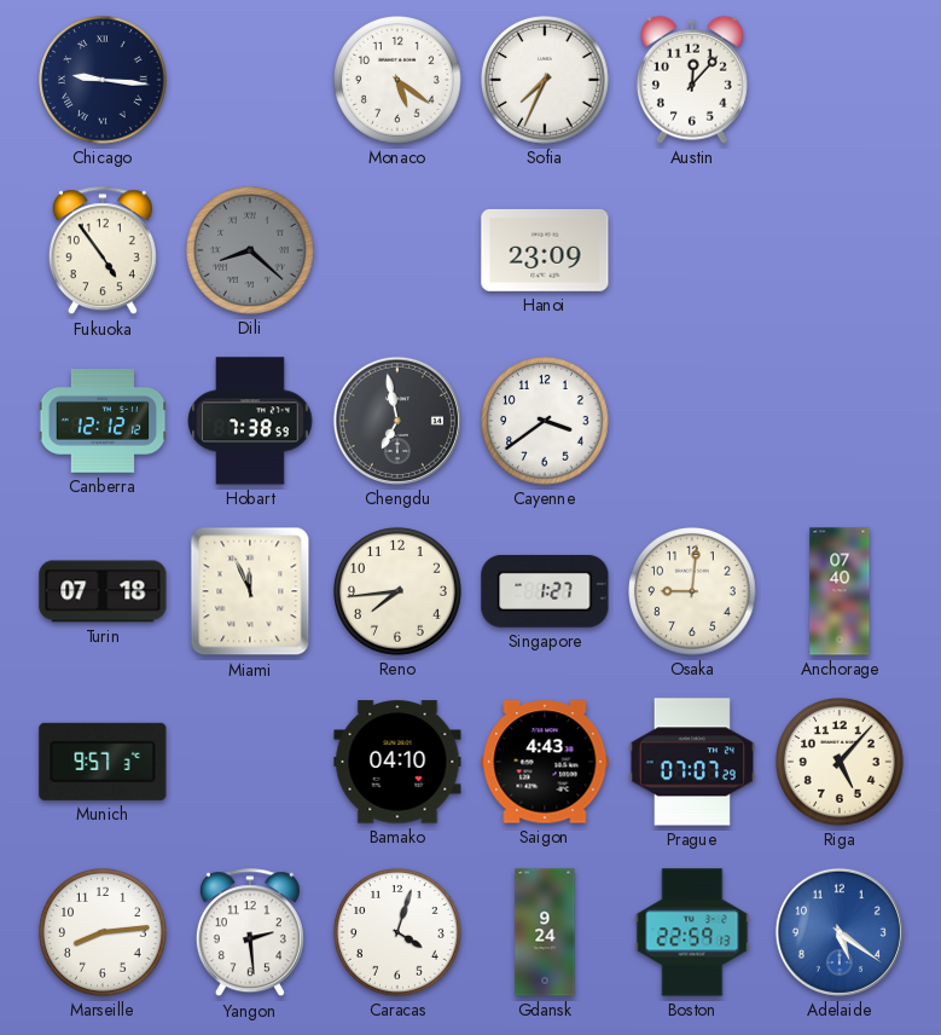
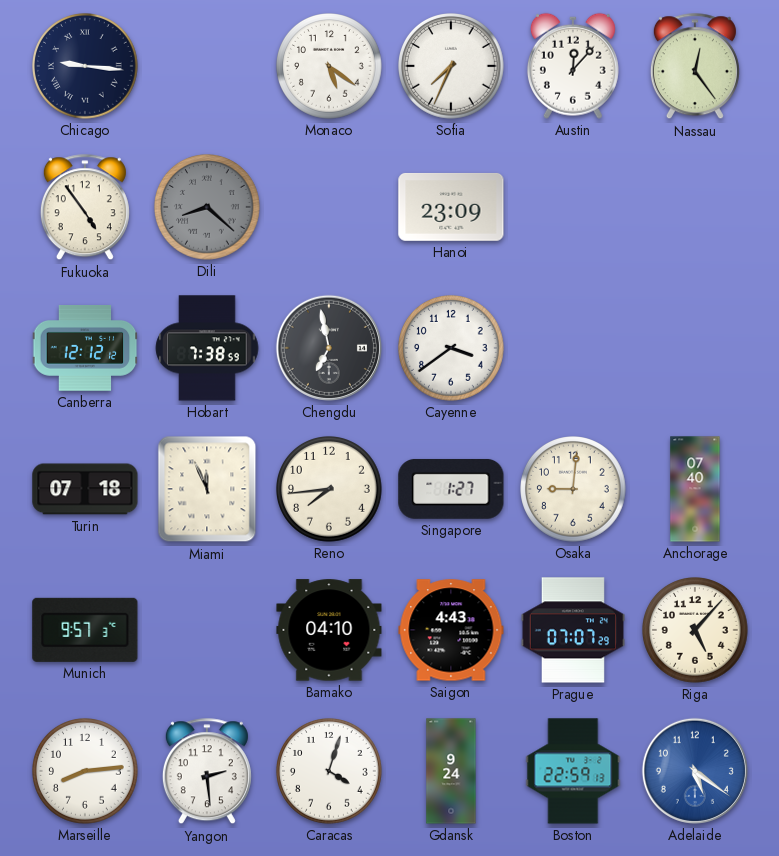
Nassau: none -> 12:24
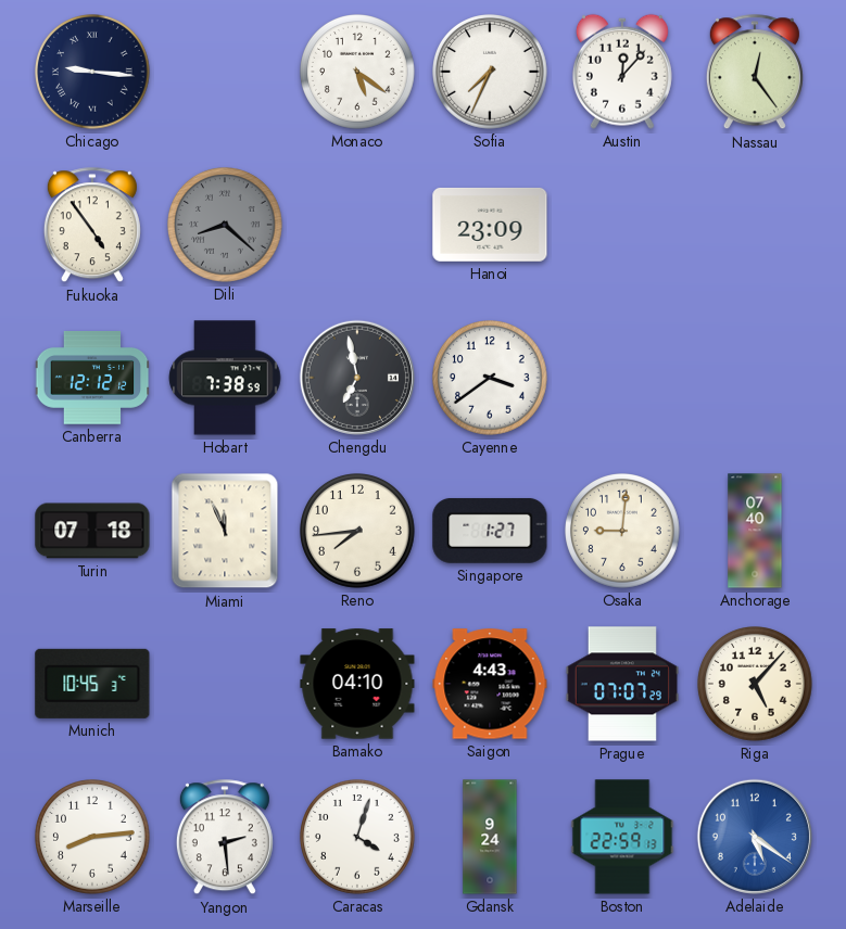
Munich: 9:57 -> 10:45
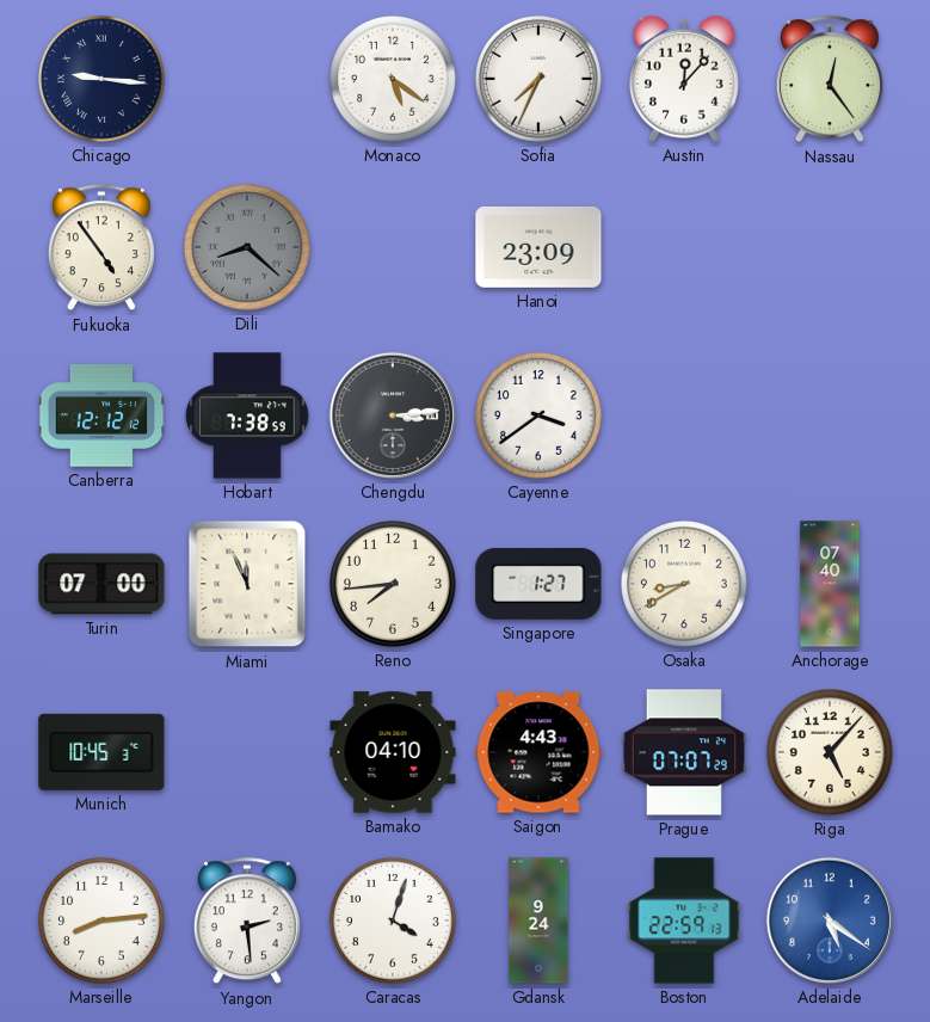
Chengdu: 6:58 -> 3:14
Turin: 07:18 -> 07:00
Osaka: 9:01 -> 8:40
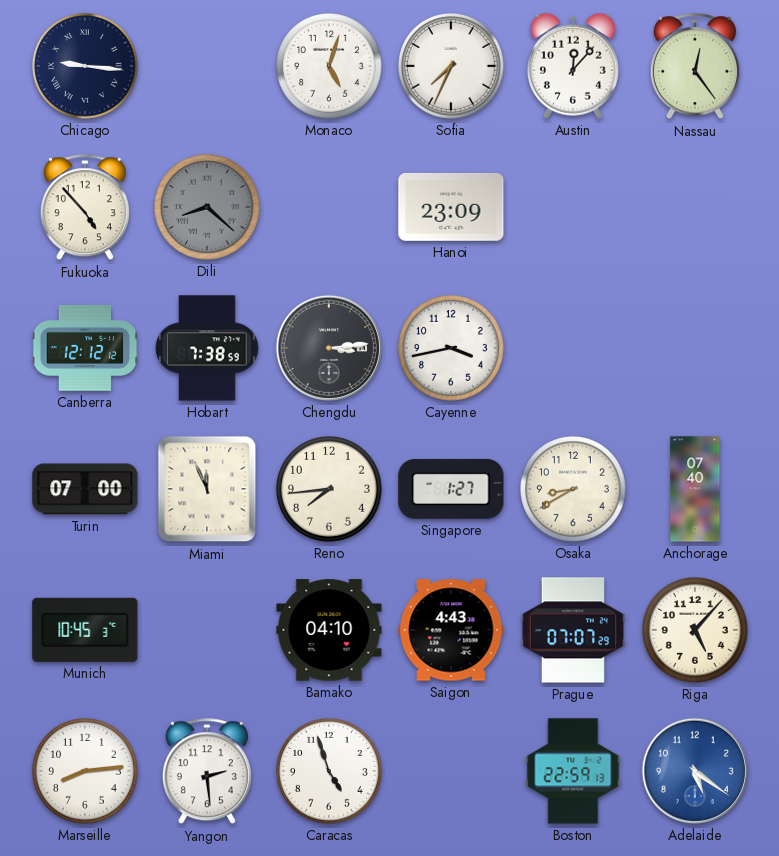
Monaco: 5:21 -> 5:03
Fukuoka: 4:54 -> 4:53
Cayenne: 3:39 -> 3:43
Caracas: 4:03 -> 4:57
Gdansk: 9:24 -> none
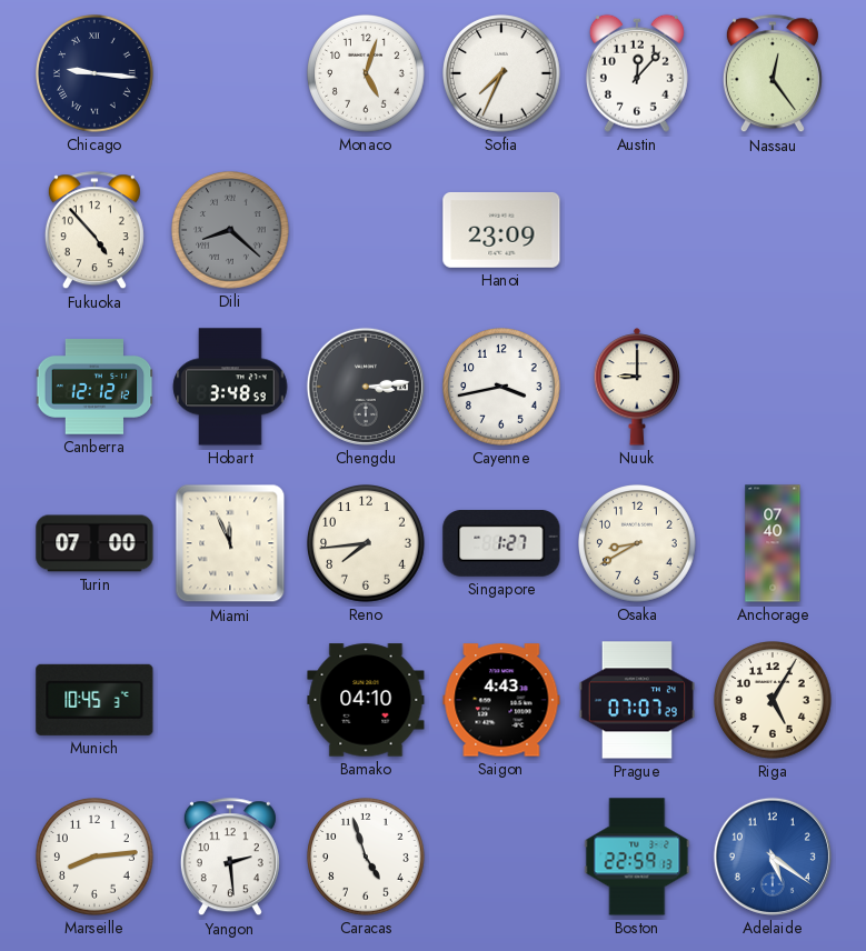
Hobart: 7:38 -> 3:48
Nuuk: none -> 9:00
Riga: 5:07 -> 5:05
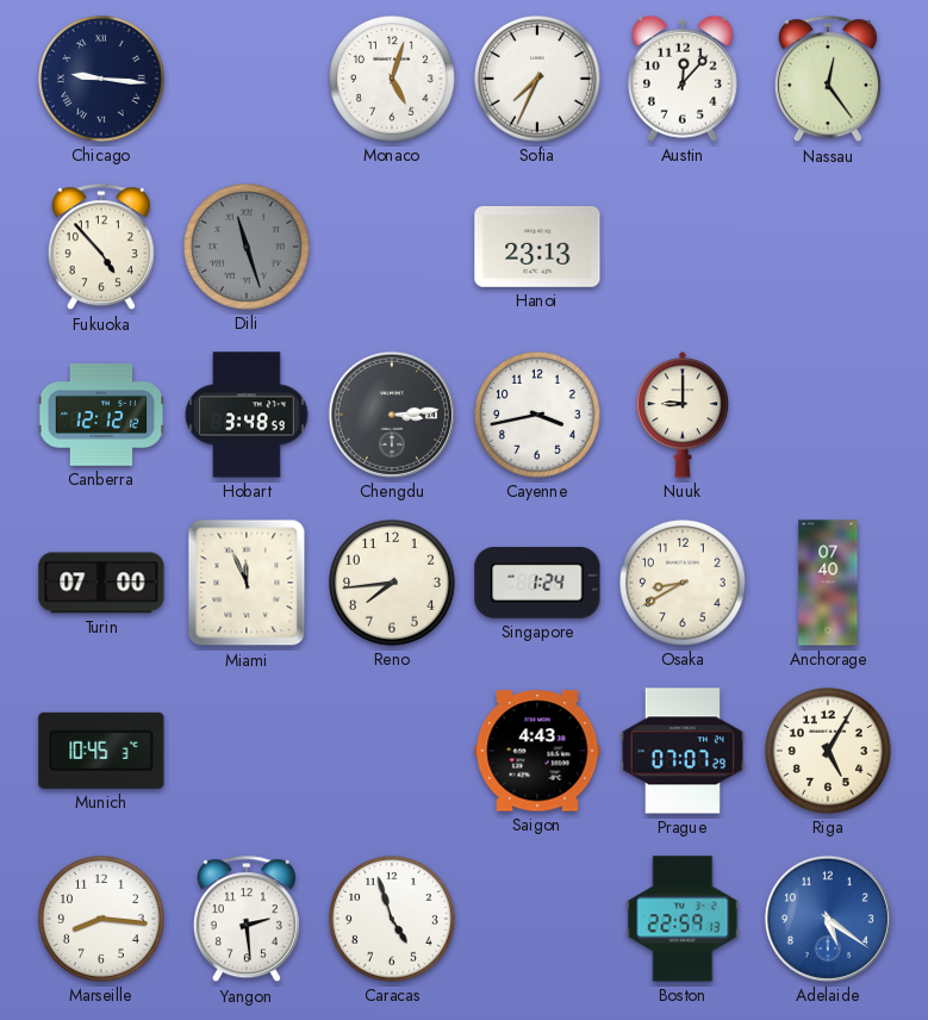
Dili: 8:22 -> 11:27
Hanoi: 23:09 -> 23:13
Singapore: 1:27 -> 1:24
Bamako: 04:10 -> none
Marseille: 8:14 -> 8:16
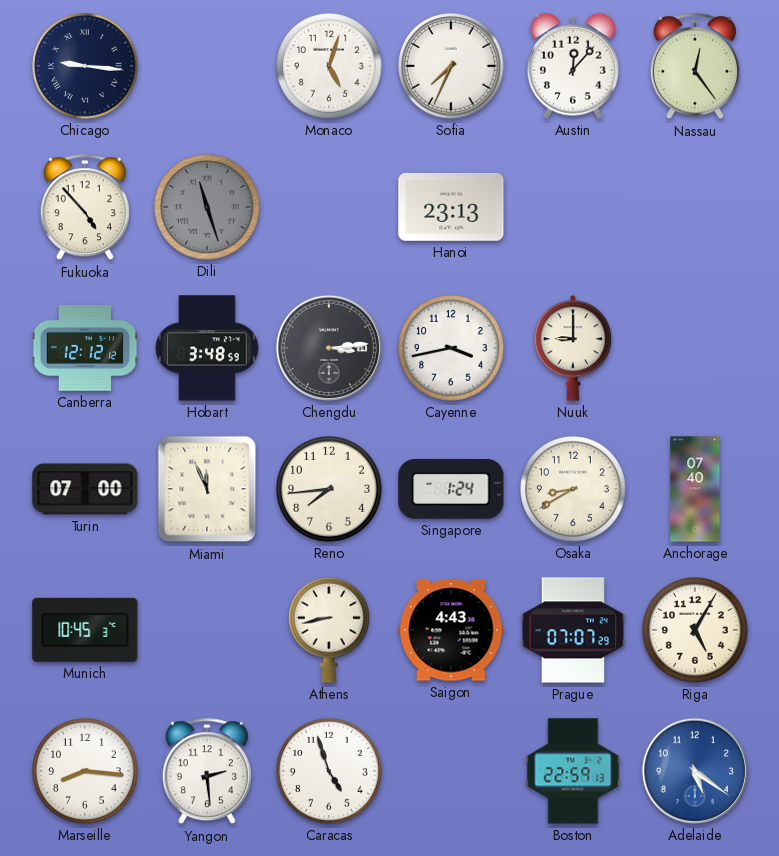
Athens: none -> 8:43
